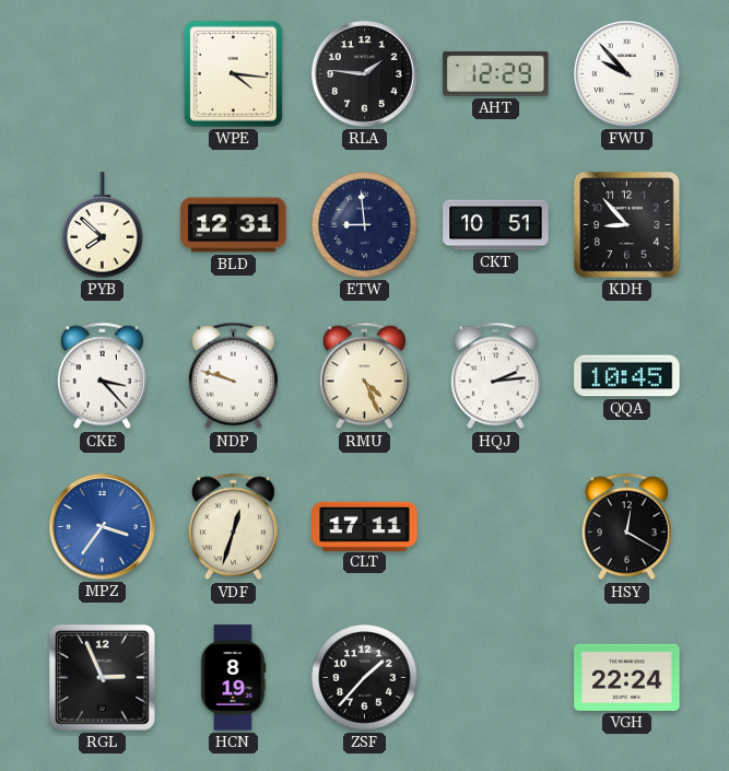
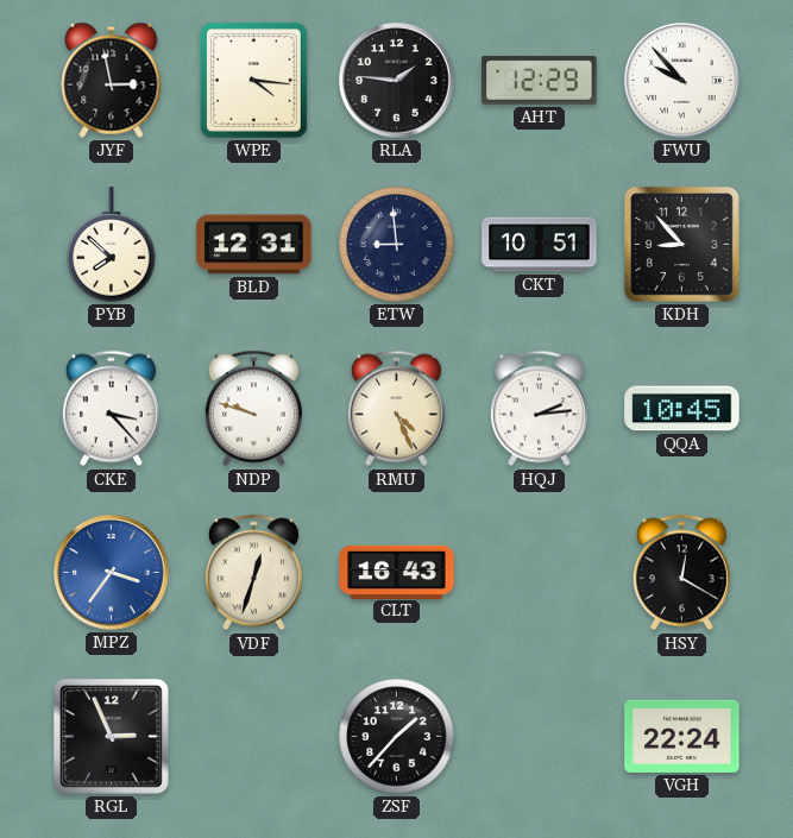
JYF: none -> 2:58
CLT: 17:11 -> 16:43
HCN: 8:19 -> none
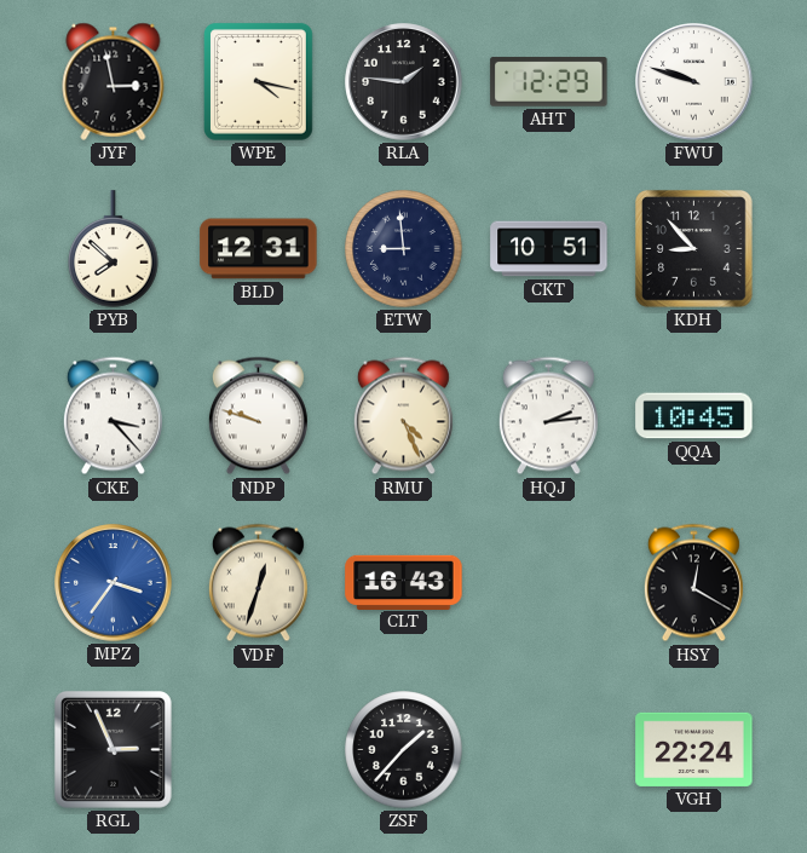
WPE: 4:16 -> 4:17
FWU: 9:53 -> 9:48
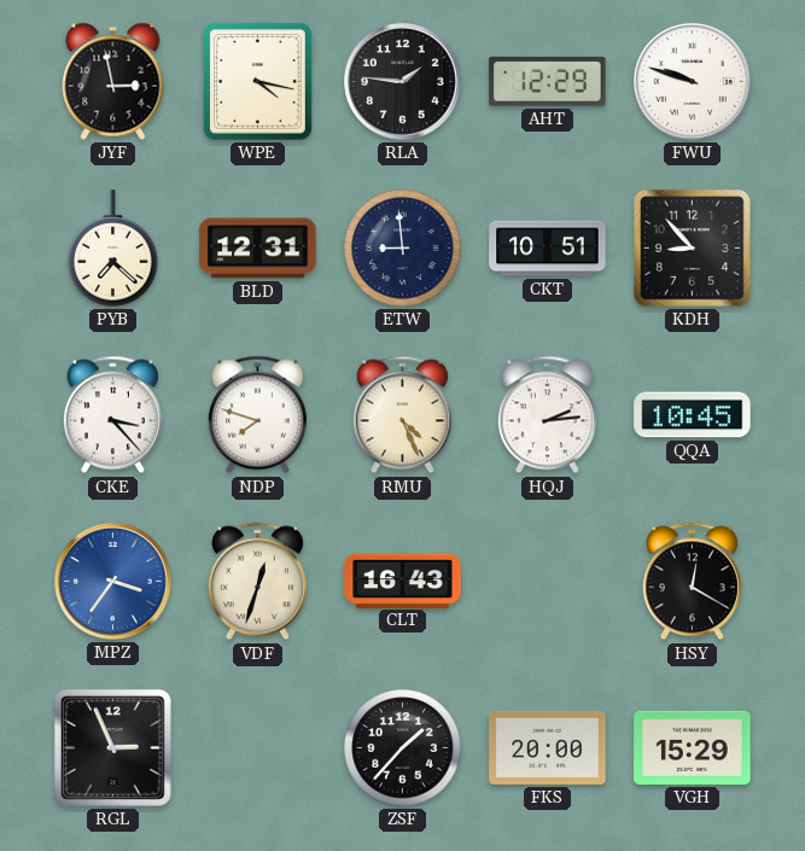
PYB: 7:52 -> 7:22
NDP: 9:48 -> 7:48
FKS: none -> 20:00
VGH: 22:24 -> 15:29
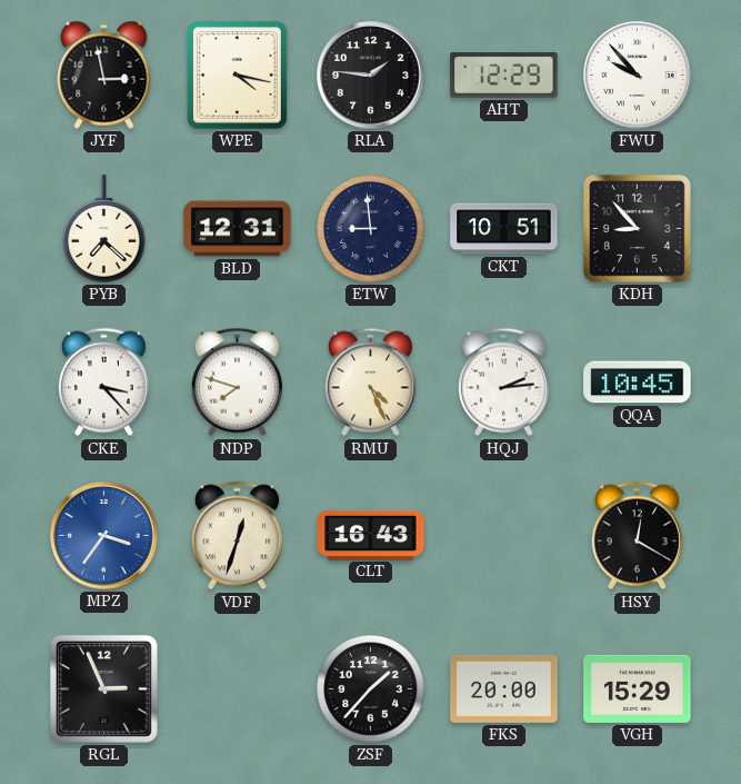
FWU: 9:48 -> 9:53
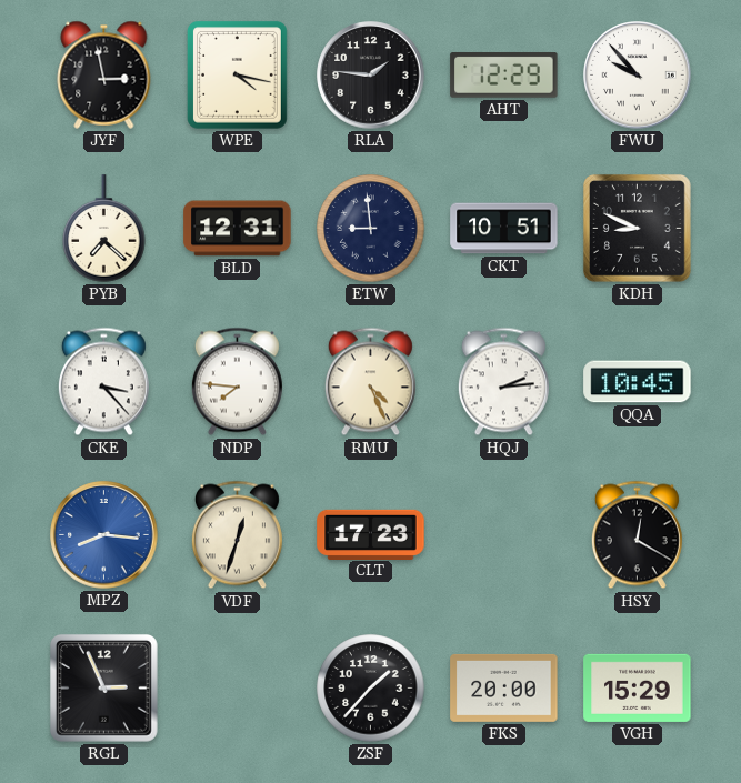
KDH: 8:53 -> 8:49
NDP: 7:48 -> 7:46
MPZ: 3:36 -> 8:16
CLT: 16:43 -> 17:23
